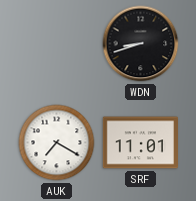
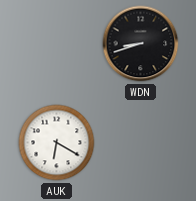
AUK: 7:20 -> 6:20
SRF: 11:01 -> none
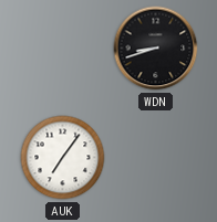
AUK: 6:20 -> 7:06
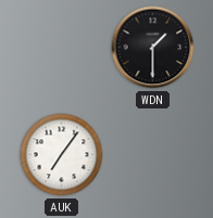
WDN: 8:42 -> 1:30
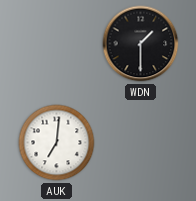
AUK: 7:06 -> 7:01
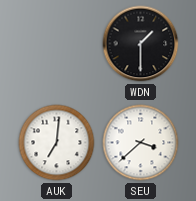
SEU: none -> 3:38
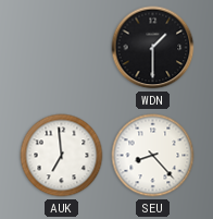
AUK: 7:01 -> 6:59
SEU: 3:38 -> 8:23
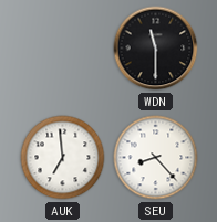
WDN: 1:30 -> 11:30
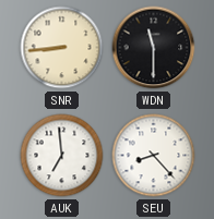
SNR: none -> 8:44
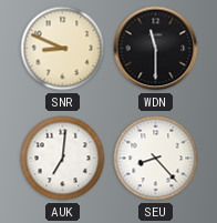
SNR: 8:44 -> 8:49
AUK: 6:59 -> 7:01
